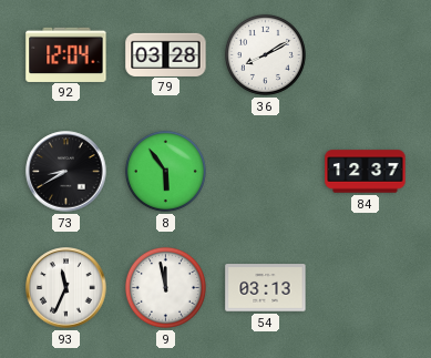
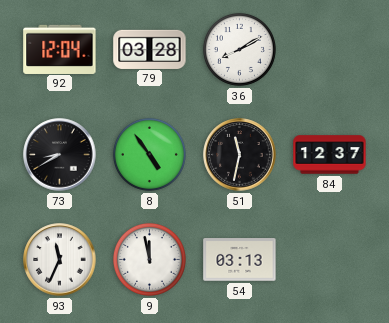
8: 5:54 -> 4:54
51: none -> 11:32
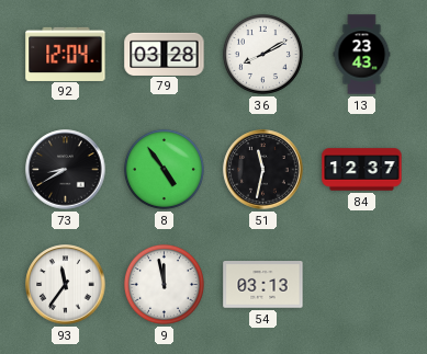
13: none -> 23:43
93: 11:34 -> 11:36
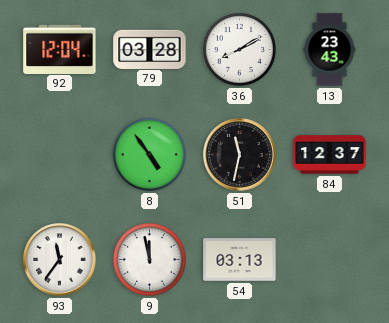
73: 8:40 -> none
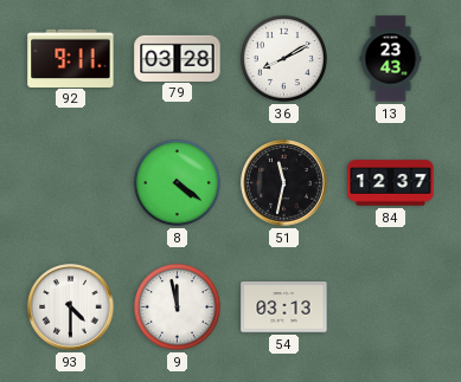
92: 12:04 -> 9:11
8: 4:54 -> 4:21
93: 11:36 -> 4:30
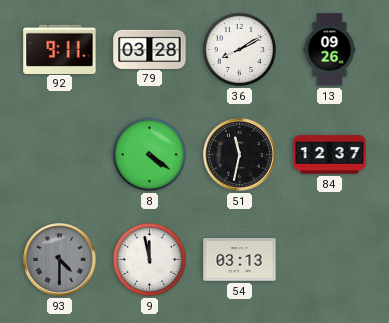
13: 23:43 -> 09:26
93 dial: white -> grey
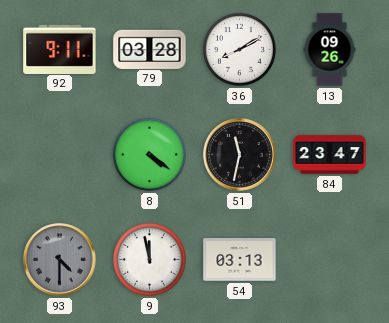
84: 12:37 -> 23:47
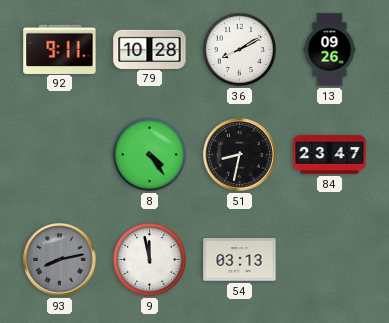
79: 03:28 -> 10:28
8: 4:21 -> 4:24
51: 11:32 -> 8:32
93: 4:30 -> 8:13
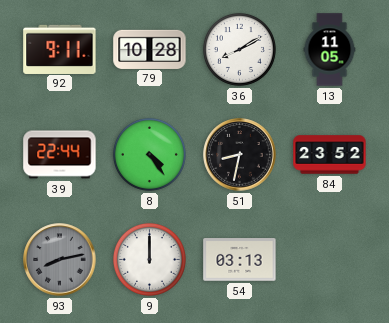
13: 09:26 -> 11:05
39: none -> 22:44
84: 23:47 -> 23:52
9: 11:58 -> 12:00
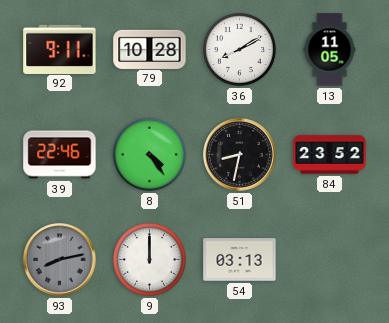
39: 22:44 -> 22:46
